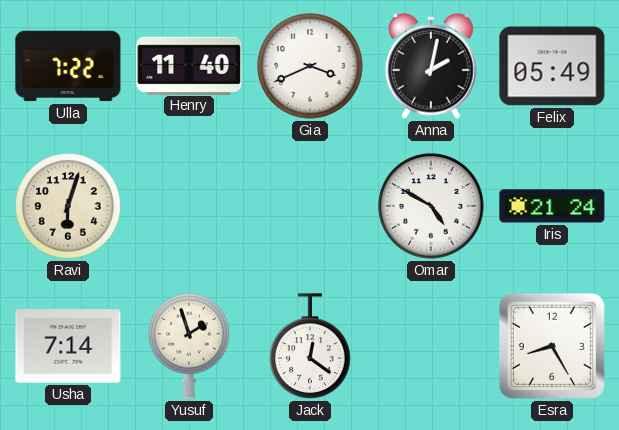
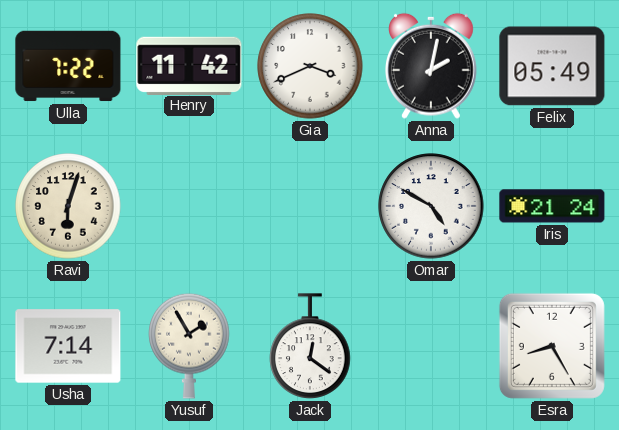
Henry: 11:40 -> 11:42
Yusuf: 1:57 -> 1:55
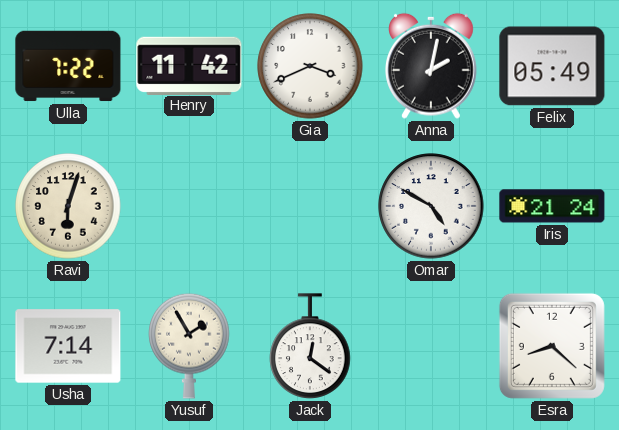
Esra: 8:25 -> 8:22
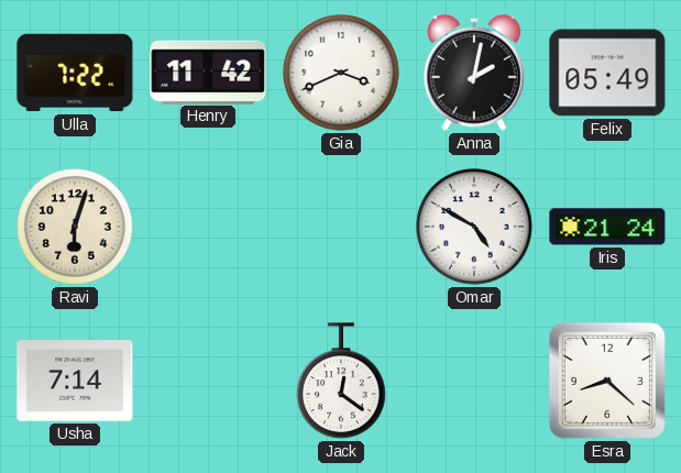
Yusuf: 1:55 -> none
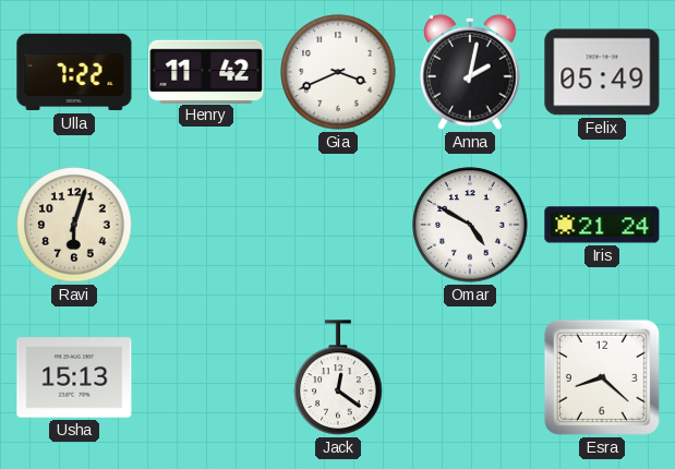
Usha: 7:14 -> 15:13
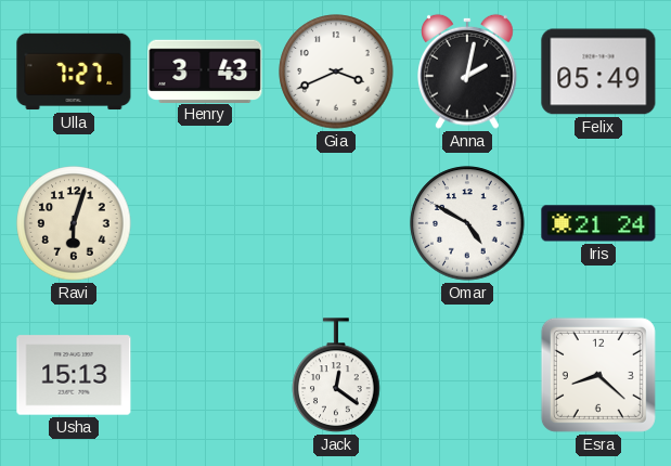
Ulla: 7:22 -> 7:27
Henry: 11:42 -> 3:43
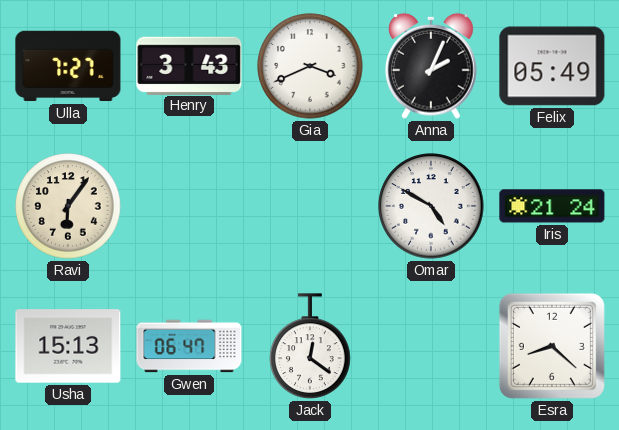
Anna: 2:02 -> 2:04
Ravi: 6:03 -> 6:06
Gwen: none -> 06:47
